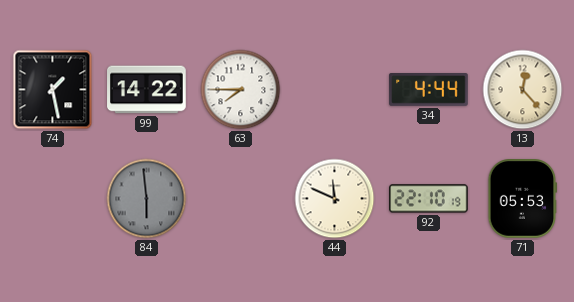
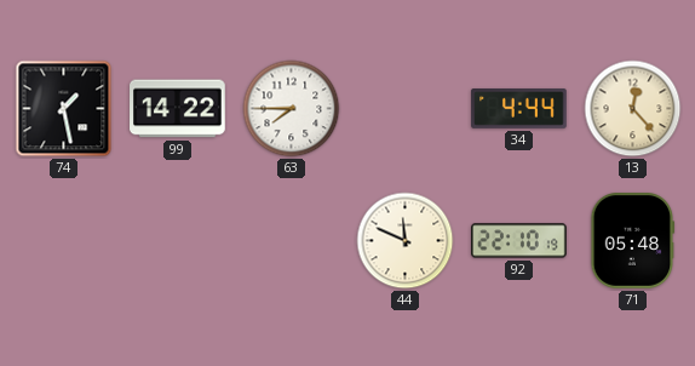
84: 5:59 -> none
71: 05:53 -> 05:48
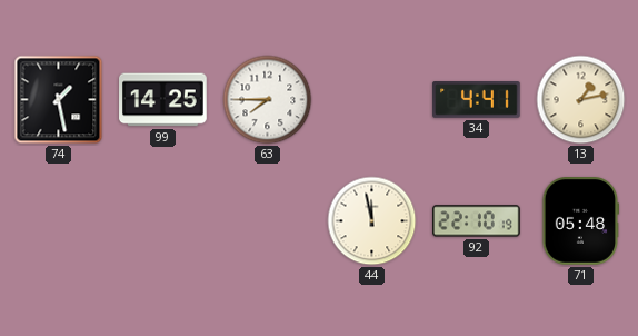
99: 14:22 -> 14:25
34: 4:44 -> 4:41
13: 12:23 -> 1:13
44: 11:49 -> 11:58
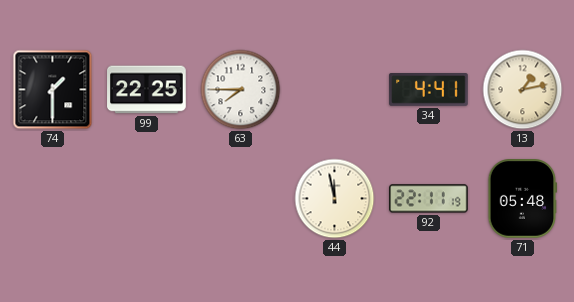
74: 1:28 -> 1:30
99: 14:25 -> 22:25
92: 22:10 -> 22:11
